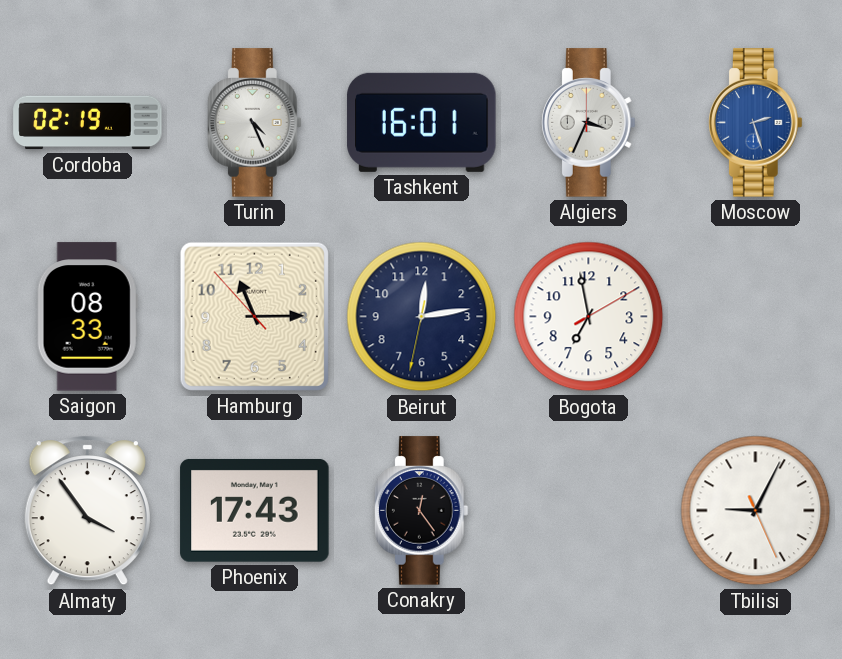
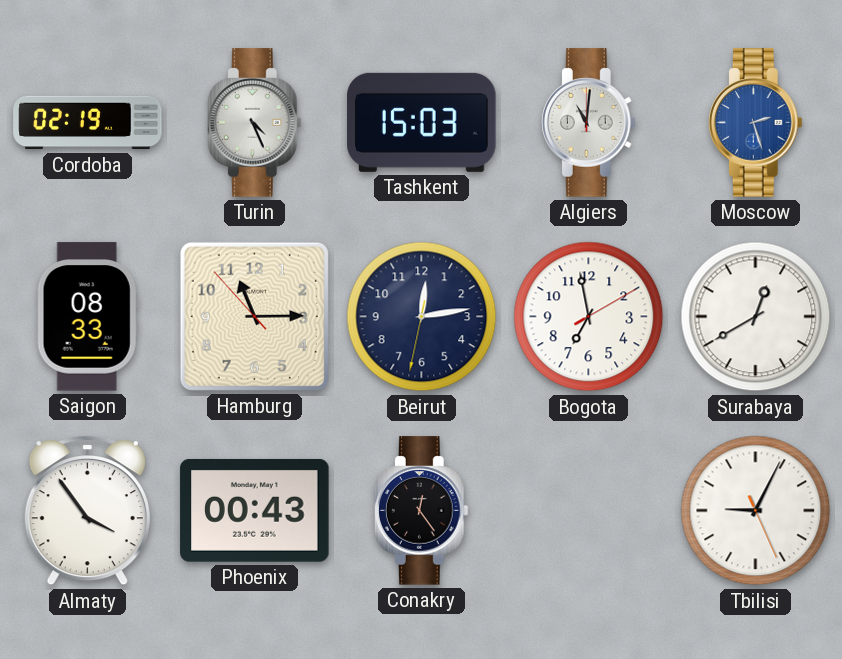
Tashkent: 16:01 -> 15:03
Algiers: 3:34 -> 11:01
Surabaya: none -> 12:40
Phoenix: 17:43 -> 00:43
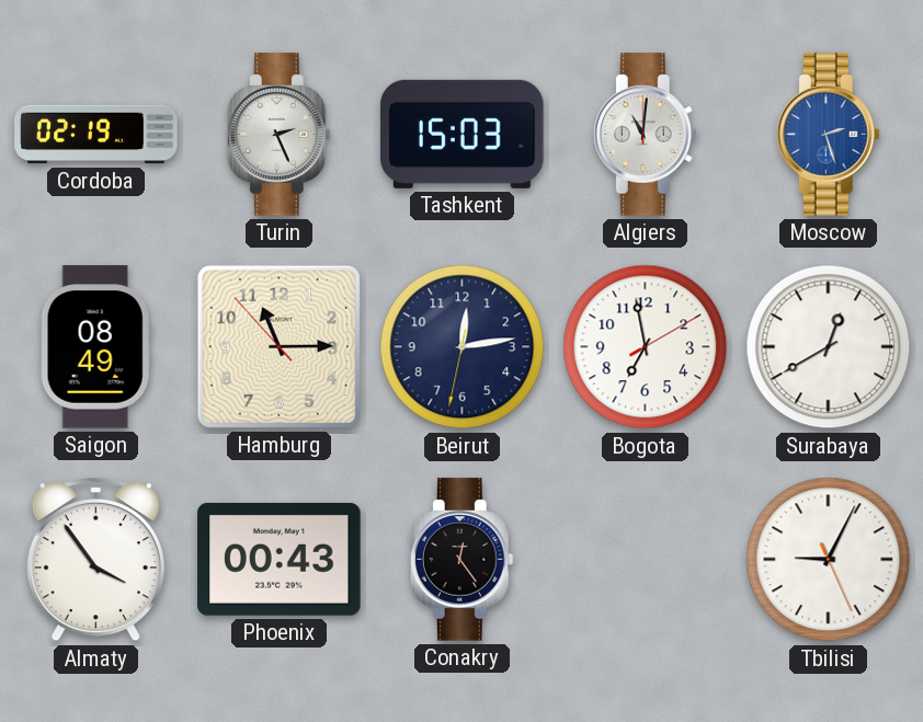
Turin: 4:26 -> 2:26
Saigon: 08:33 -> 08:49
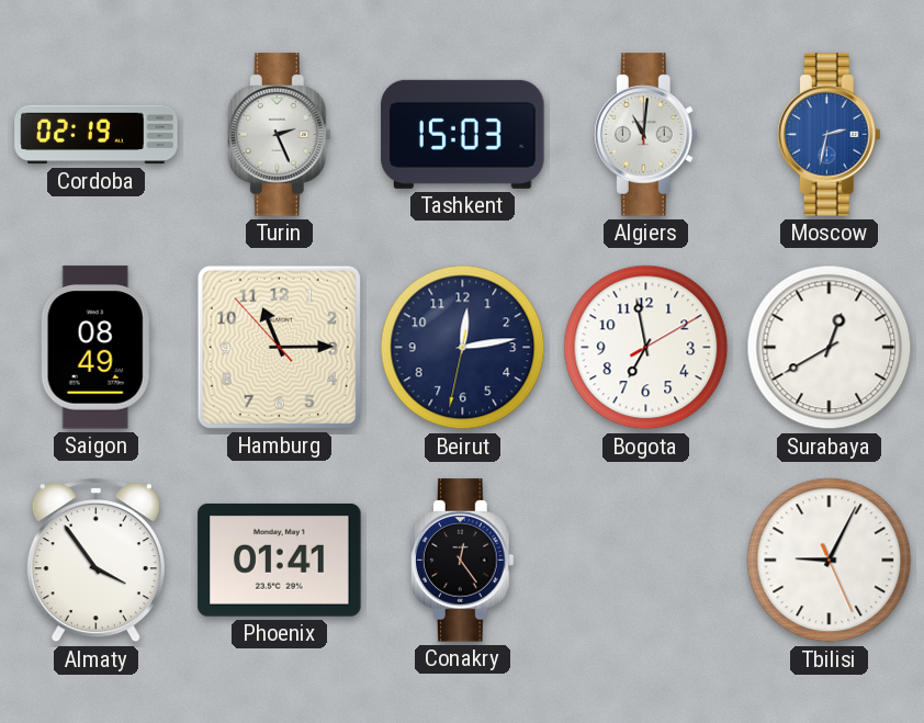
Moscow: 2:27 -> 2:32
Phoenix: 00:43 -> 01:41
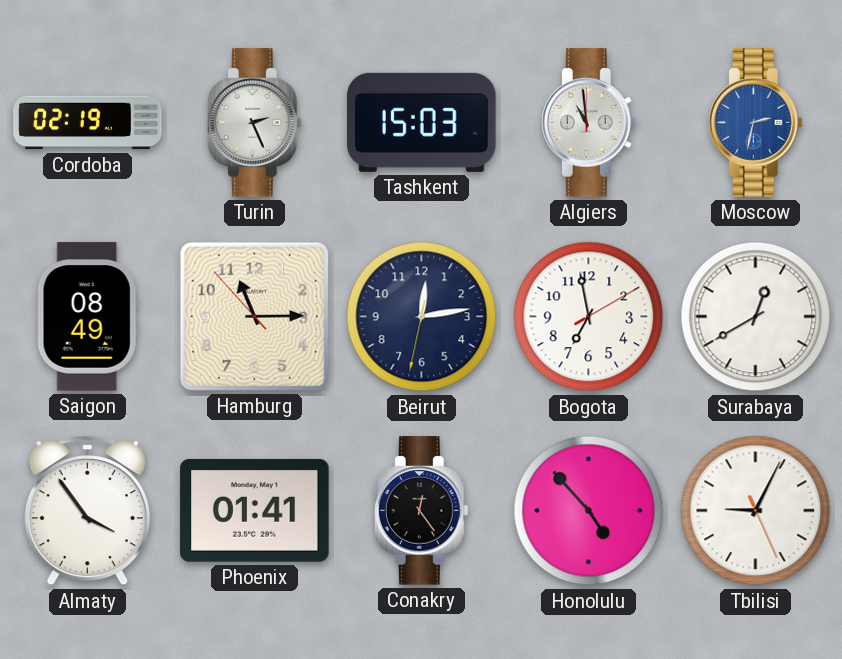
Algiers: 11:01 -> 10:59
Honolulu: none -> 4:53
